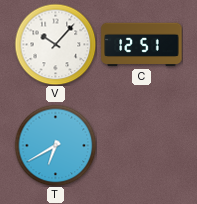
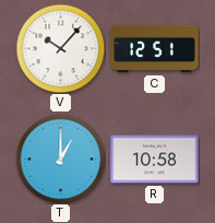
T: 6:40 -> 1:00
R: none -> 10:58
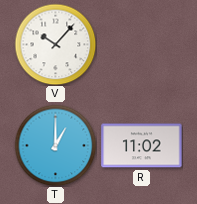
C: 12:51 -> none
R: 10:58 -> 11:02
